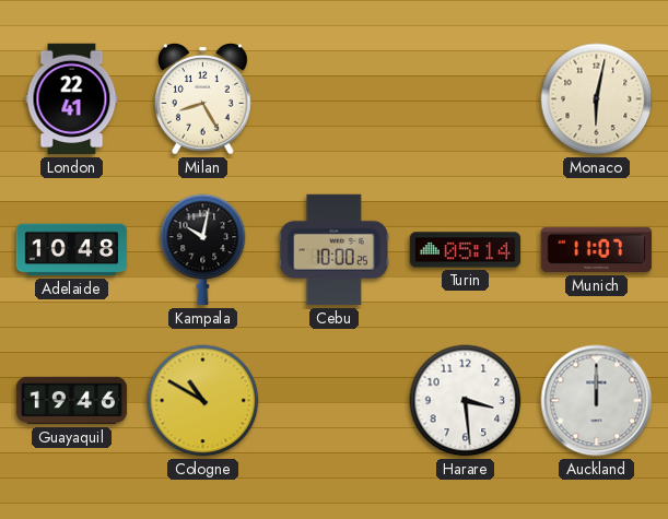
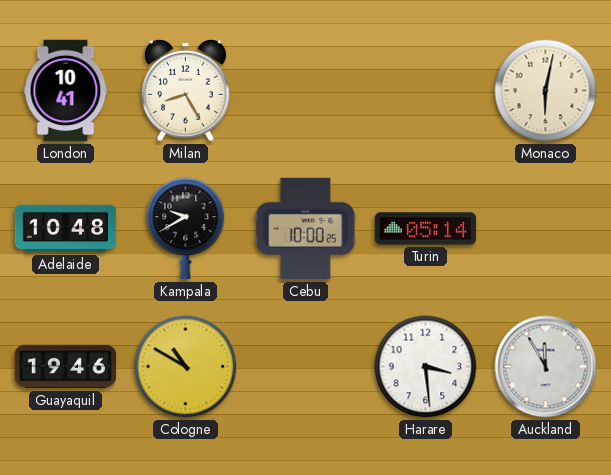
London: 22:41 -> 10:41
Kampala: 10:02 -> 9:40
Munich: 11:07 -> none
Auckland: 12:00 -> 11:55
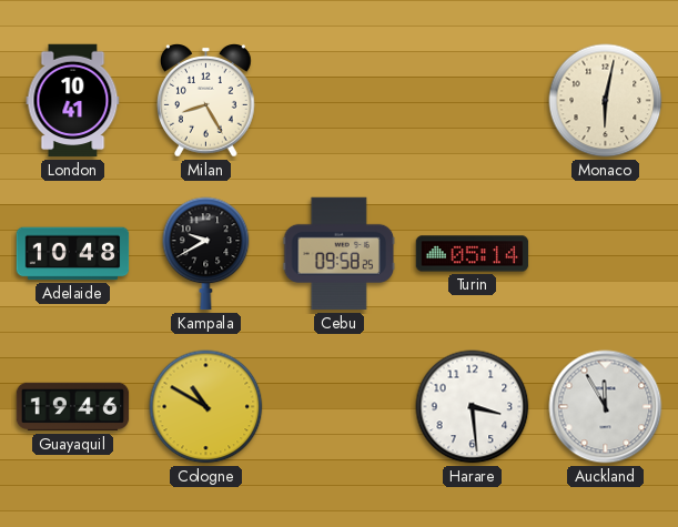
Cebu: 10:00 -> 09:58
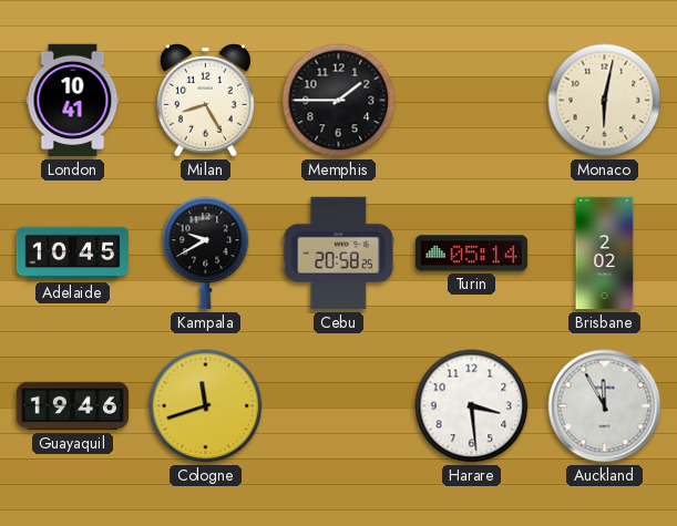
Memphis: none -> 1:45
Adelaide: 10:48 -> 10:45
Cebu: 09:58 -> 20:58
Brisbane: none -> 2:02
Cologne: 10:50 -> 11:42
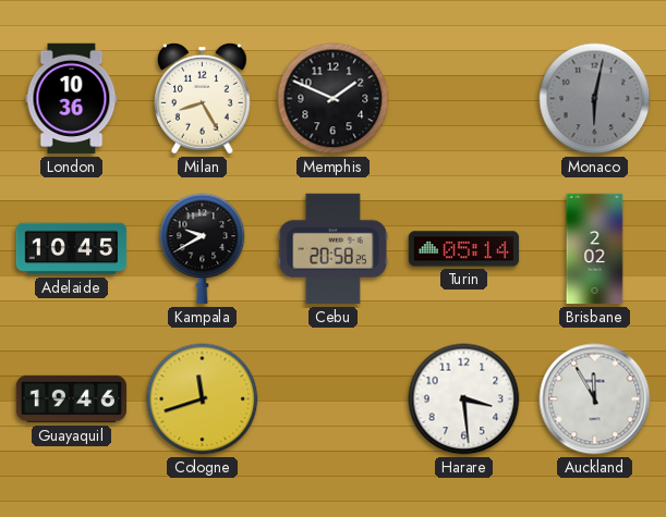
London: 10:41 -> 10:36
Memphis: 1:45 -> 1:49
Monaco dial: cream -> grey
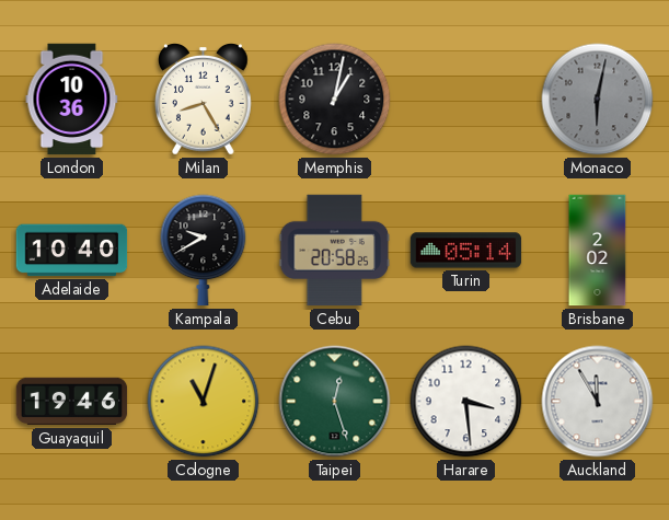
Memphis: 1:49 -> 1:02
Adelaide: 10:45 -> 10:40
Cologne: 11:42 -> 11:03
Taipei: none -> 12:27
